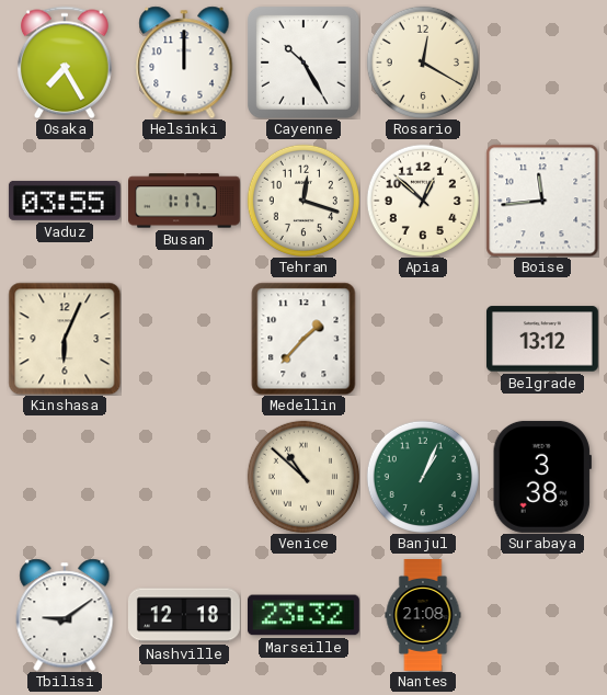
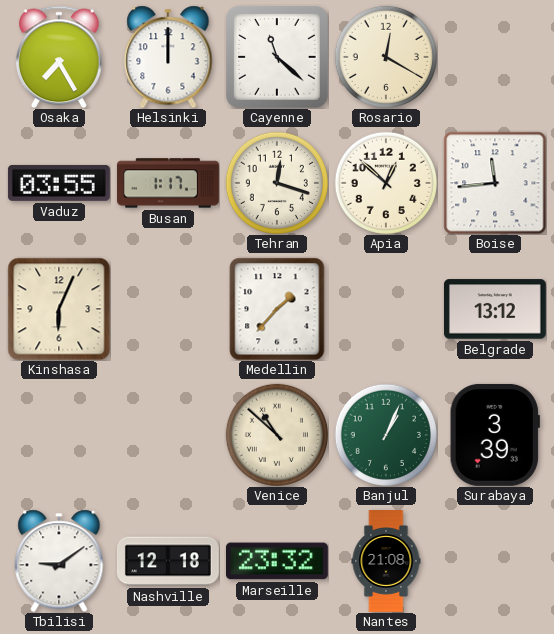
Cayenne: 10:25 -> 11:22
Surabaya: 3:38 -> 3:39
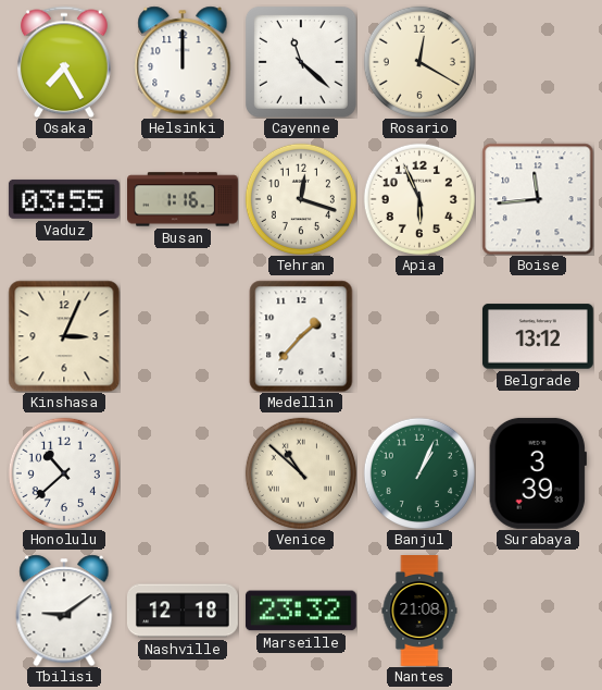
Busan: 1:17 -> 1:16
Apia: 12:52 -> 5:56
Kinshasa: 6:04 -> 3:04
Honolulu: none -> 10:38
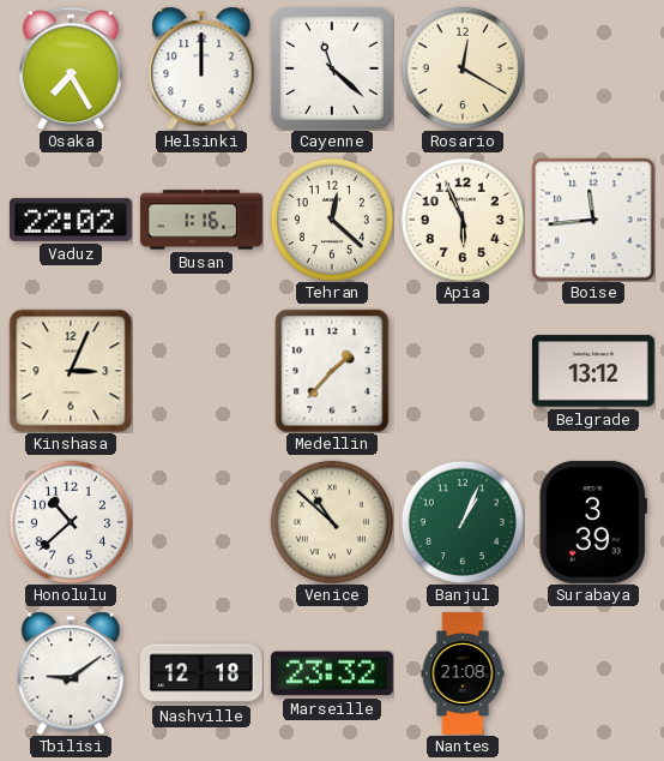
Vaduz: 03:55 -> 22:02
Tehran: 12:18 -> 12:22
